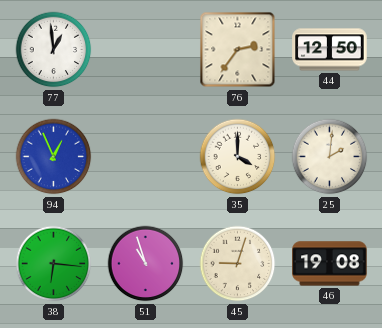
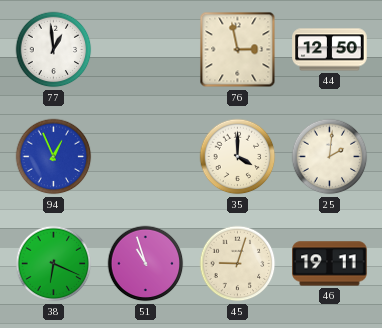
76: 2:36 -> 2:58
38: 6:16 -> 6:19
46: 19:08 -> 19:11
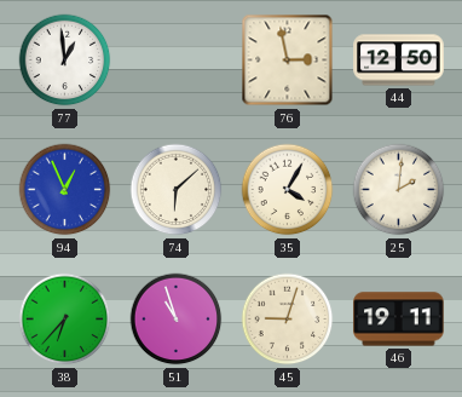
74: none -> 6:08
35: 4:00 -> 4:05
38: 6:19 -> 6:37
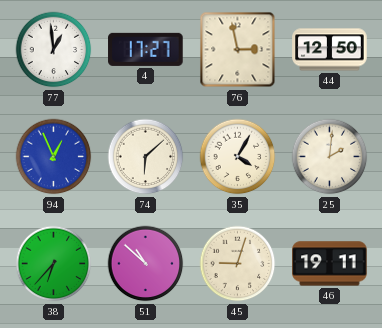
4: none -> 17:27
51: 10:57 -> 10:52
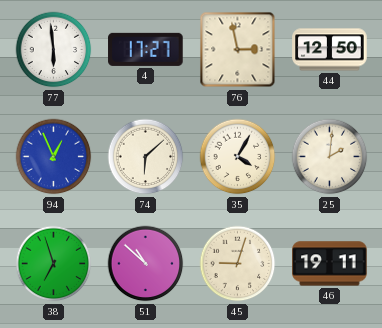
77: 12:59 -> 5:59
38: 6:37 -> 6:57
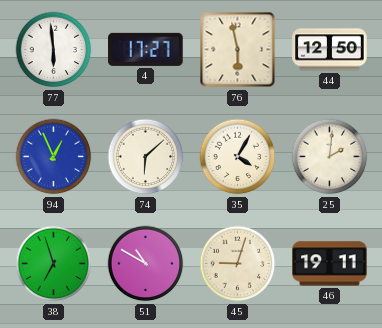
76: 2:58 -> 5:58
51: 10:52 -> 10:50
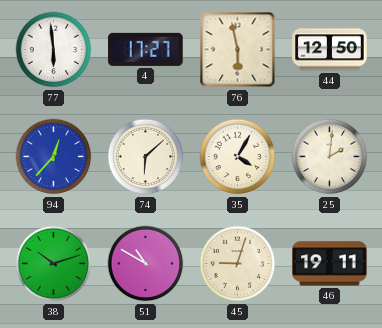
94: 12:56 -> 12:37
38: 6:57 -> 10:12
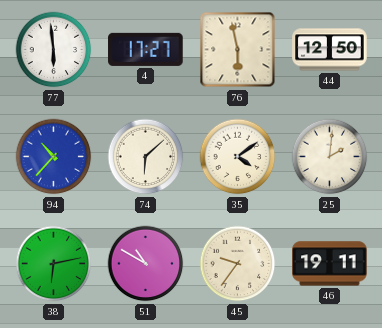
94: 12:37 -> 10:37
35: 4:05 -> 4:09
38: 10:12 -> 6:13
45: 9:03 -> 9:36
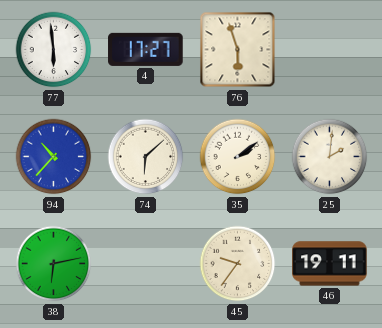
76: 5:58 -> 5:57
44: 12:50 -> none
35: 4:09 -> 2:09
51: 10:50 -> none
